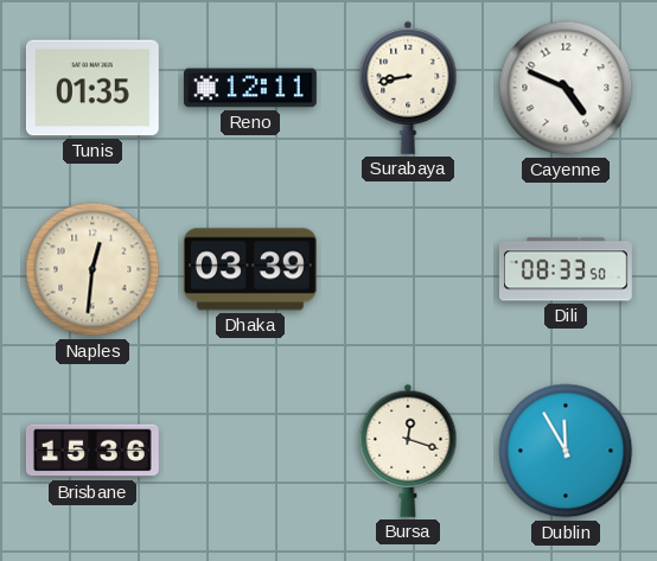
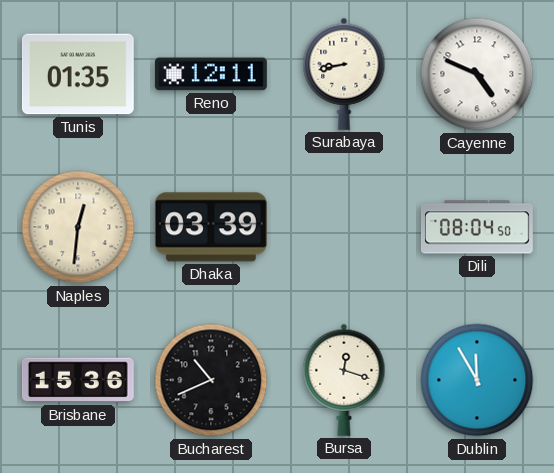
Dili: 08:33 -> 08:04
Bucharest: none -> 10:41
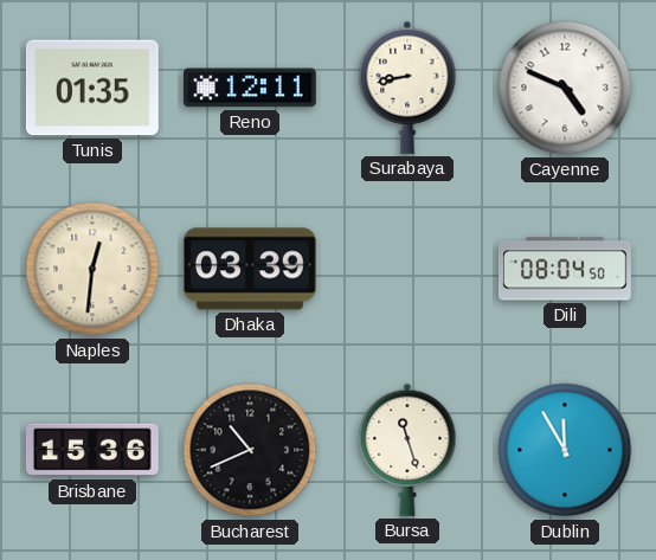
Bursa: 12:18 -> 11:27
